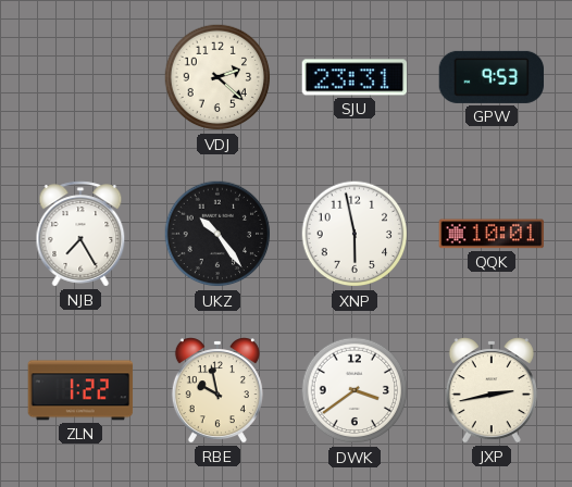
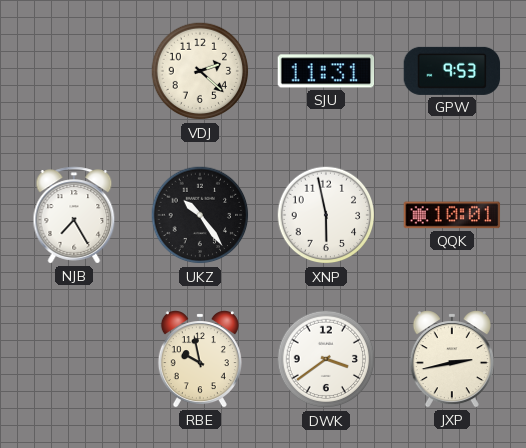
SJU: 23:31 -> 11:31
ZLN: 1:22 -> none
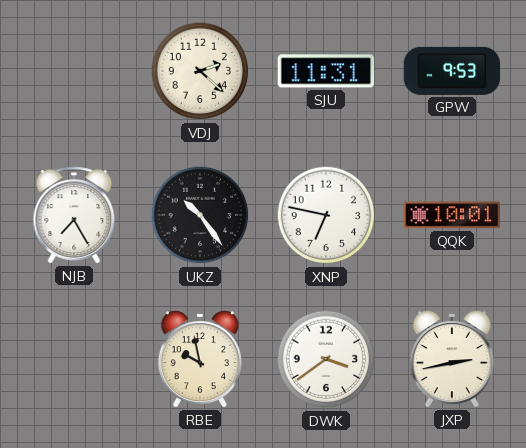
XNP: 5:58 -> 6:47
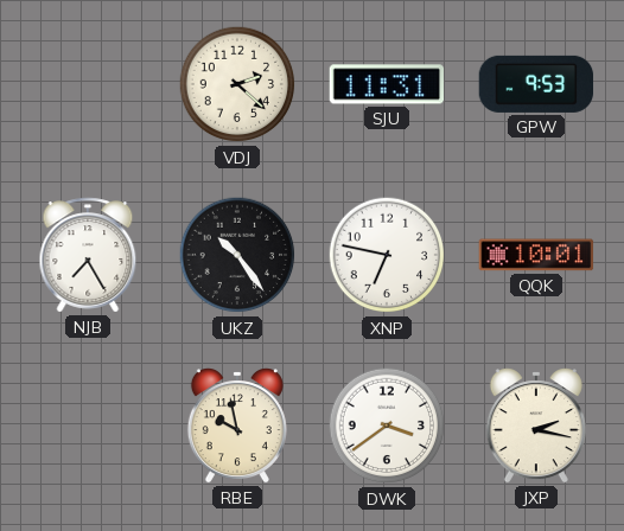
JXP: 2:43 -> 2:17
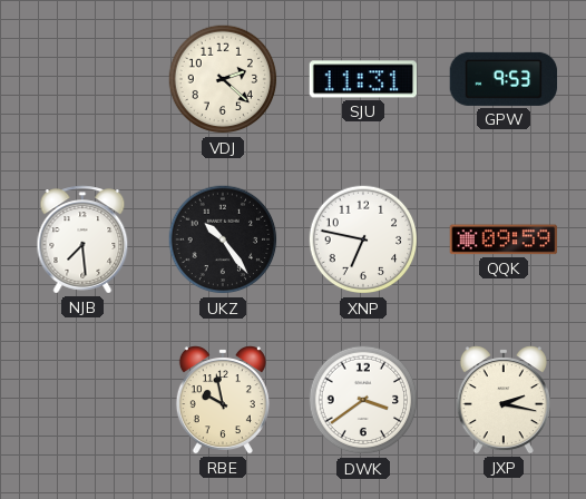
NJB: 7:25 -> 7:29
QQK: 10:01 -> 09:59
